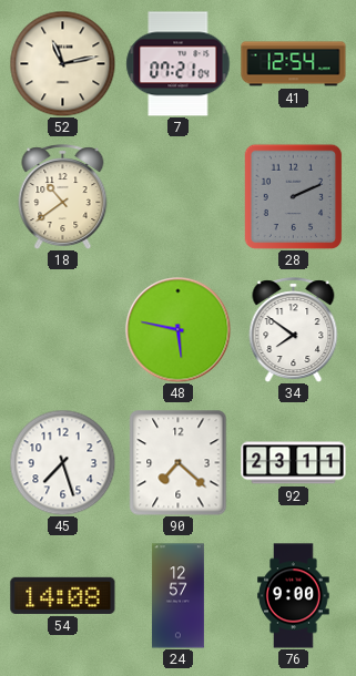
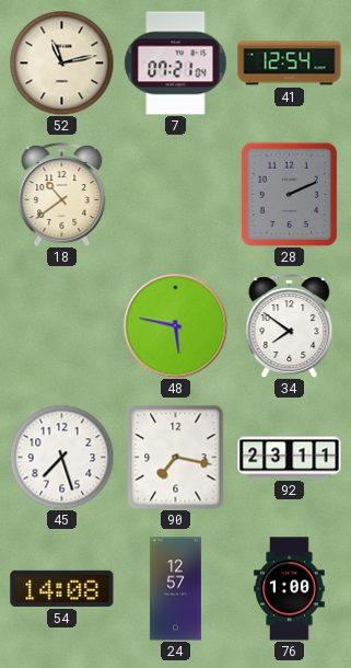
90: 7:22 -> 7:17
76: 9:00 -> 1:00
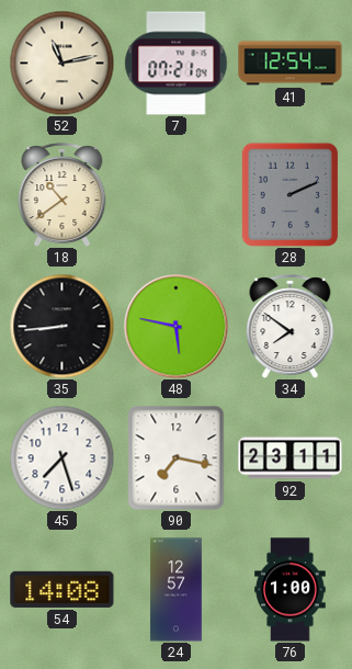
35: none -> 8:44
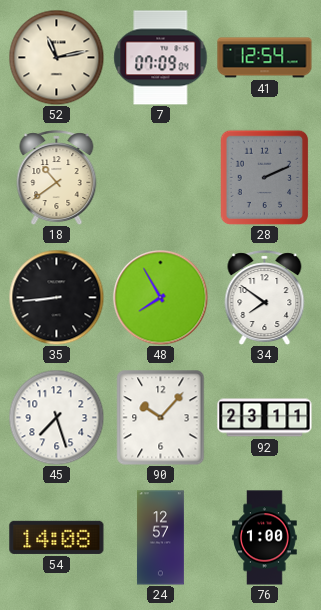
7: 07:21 -> 07:09
48: 5:47 -> 7:55
90: 7:17 -> 10:07
